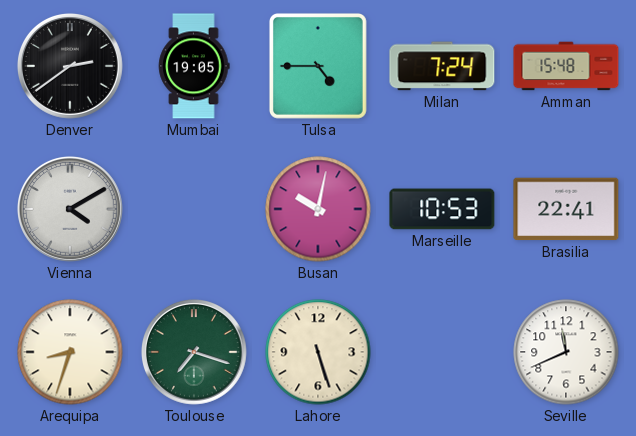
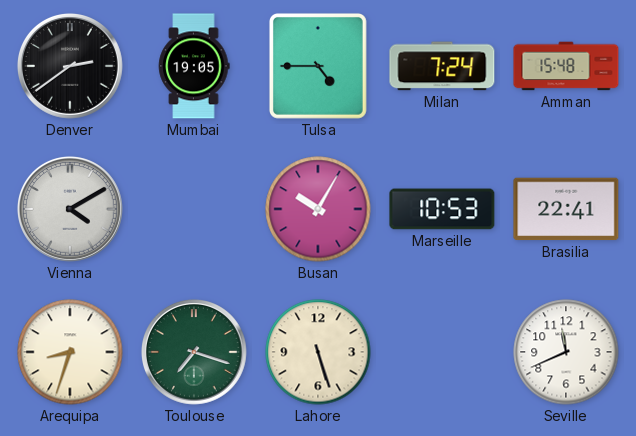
Busan: 10:02 -> 10:05
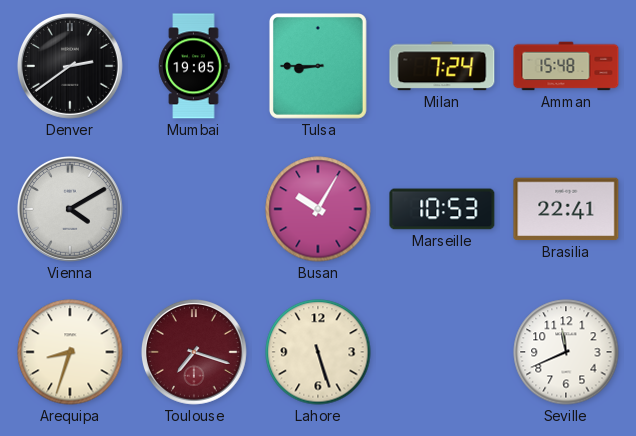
Tulsa: 4:45 -> 8:45
Toulouse dial: green -> burgundy
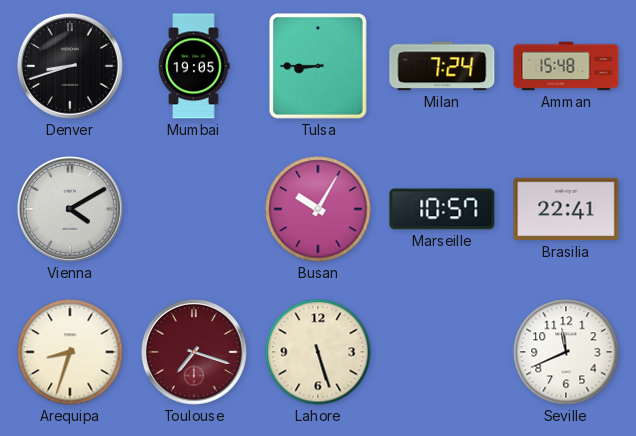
Denver: 2:39 -> 8:42
Marseille: 10:53 -> 10:57
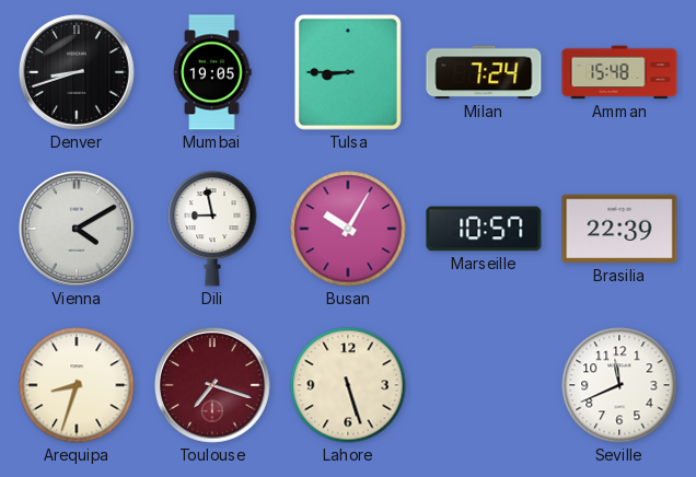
Dili: none -> 8:58
Brasilia: 22:41 -> 22:39
